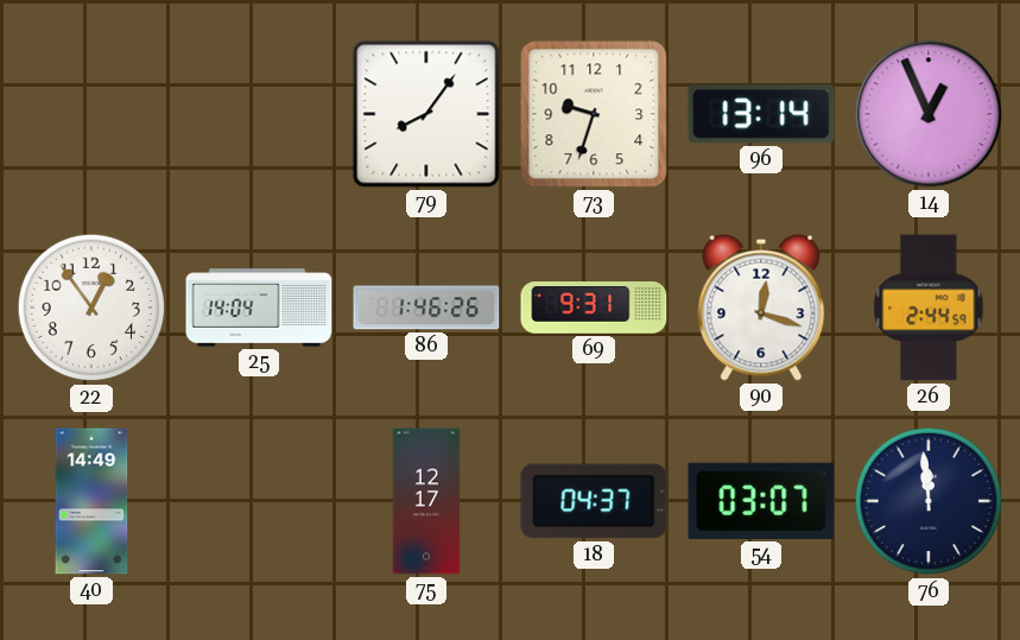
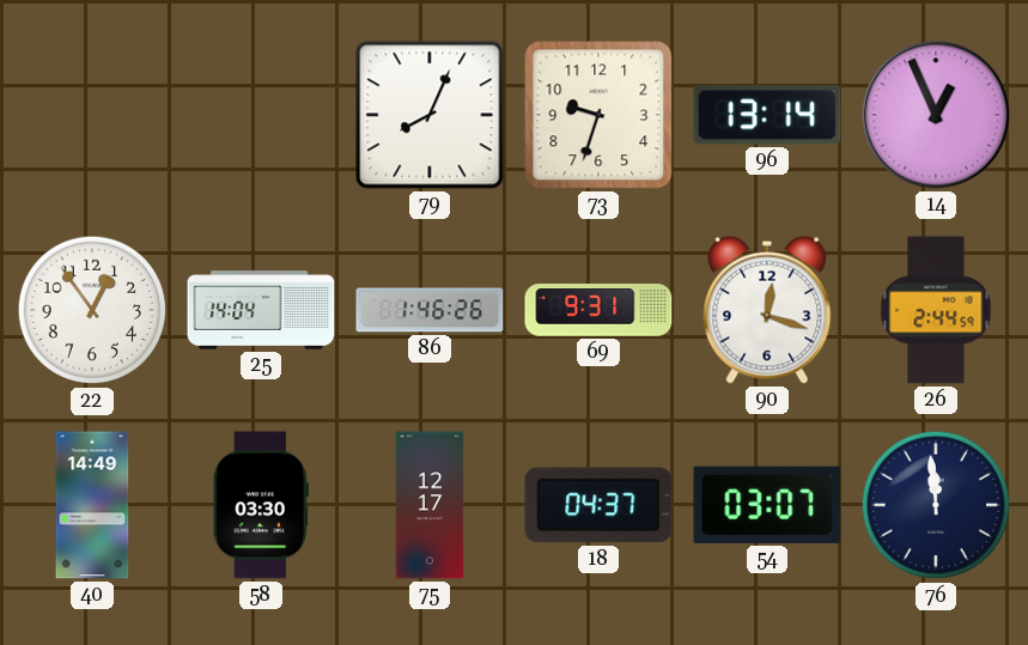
79: 8:06 -> 8:04
58: none -> 03:30
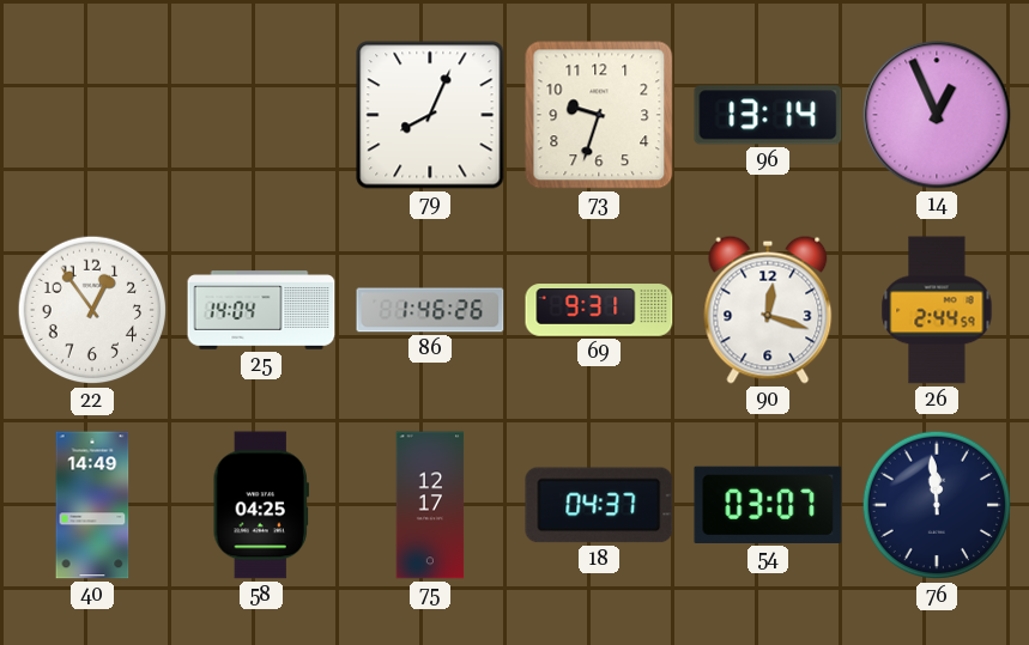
58: 03:30 -> 04:25
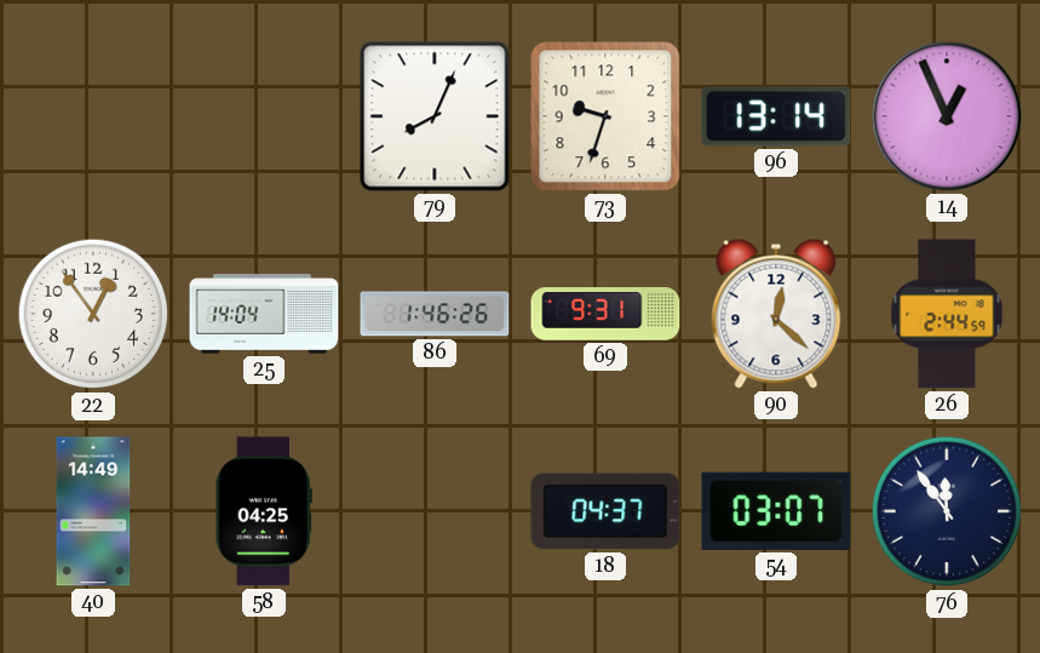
90: 12:18 -> 12:22
75: 12:17 -> none
76: 11:59 -> 11:54
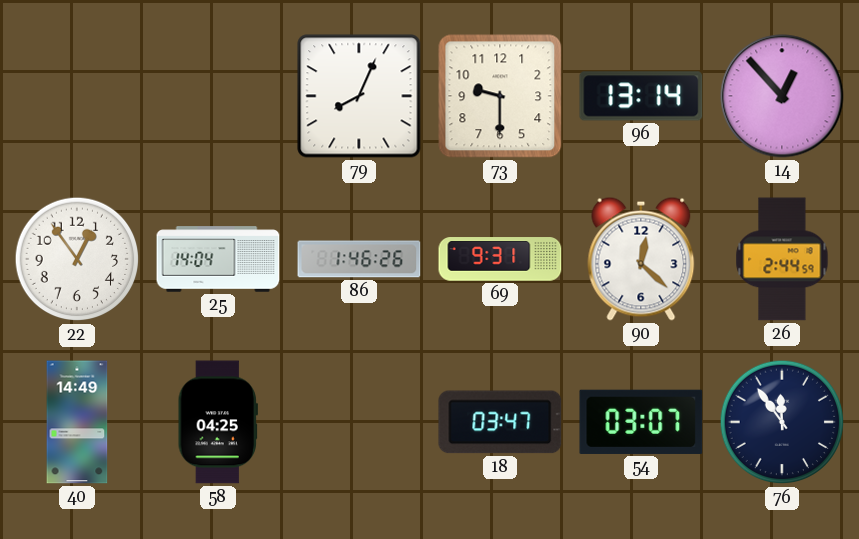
73: 9:33 -> 9:30
14: 12:56 -> 12:53
18: 04:37 -> 03:47
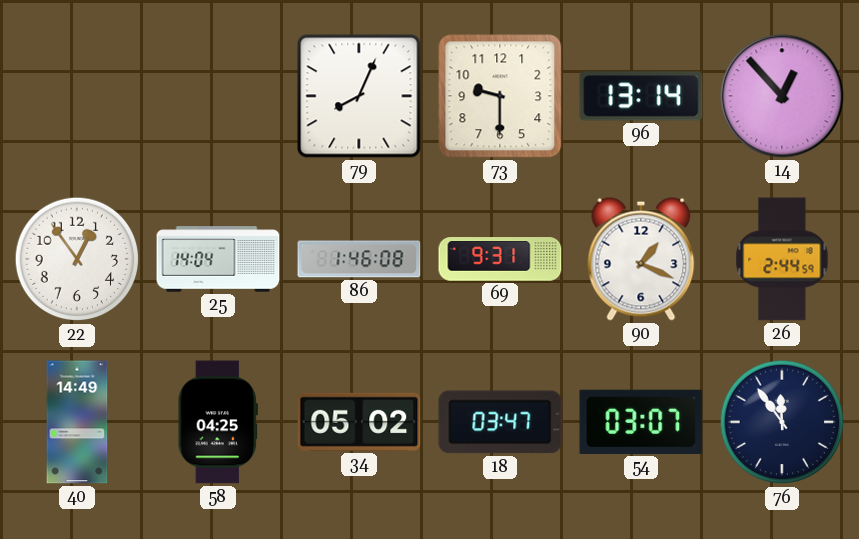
86: 1:46:26 -> 1:46:08
90: 12:22 -> 1:19
34: none -> 05:02
